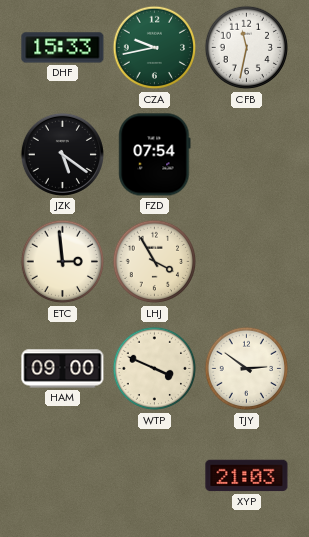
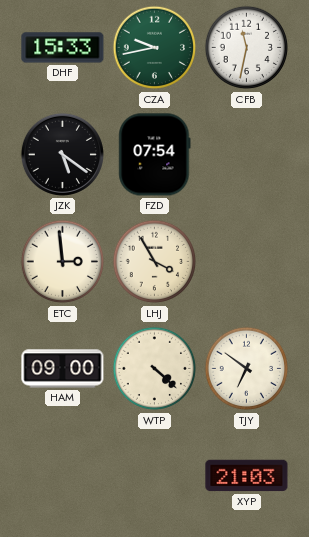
WTP: 3:49 -> 4:22
TJY: 2:51 -> 6:51
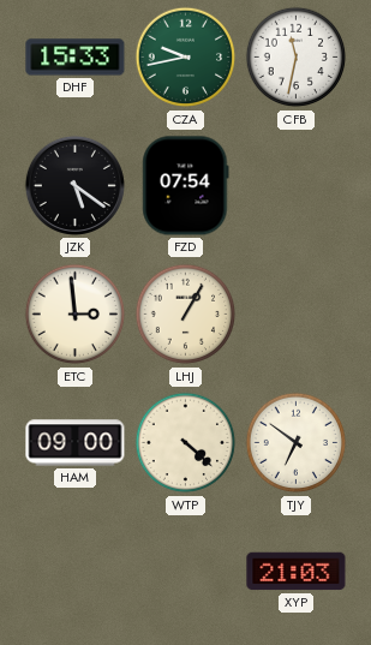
LHJ: 3:55 -> 1:05
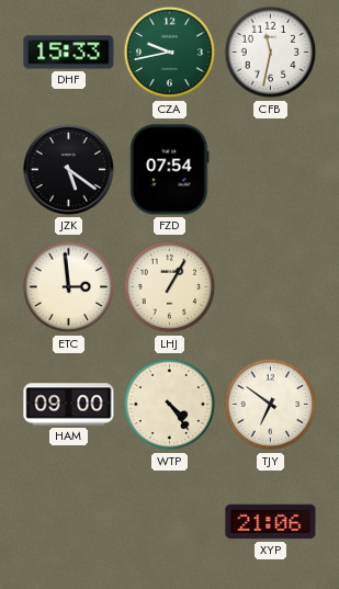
WTP: 4:22 -> 4:24
XYP: 21:03 -> 21:06
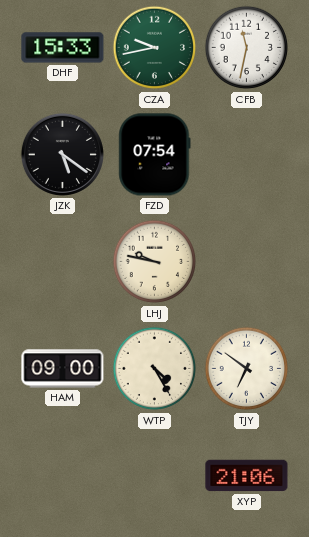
ETC: 2:59 -> none
LHJ: 1:05 -> 9:47
WTP: 4:24 -> 4:25
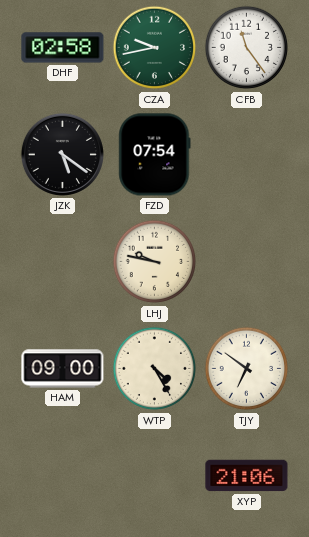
DHF: 15:33 -> 02:58
CFB: 11:32 -> 11:24
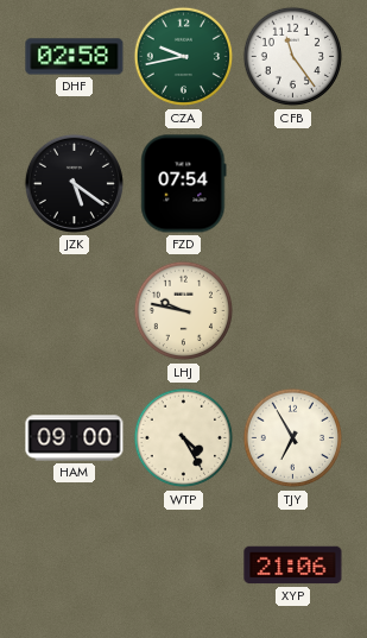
TJY: 6:51 -> 6:55
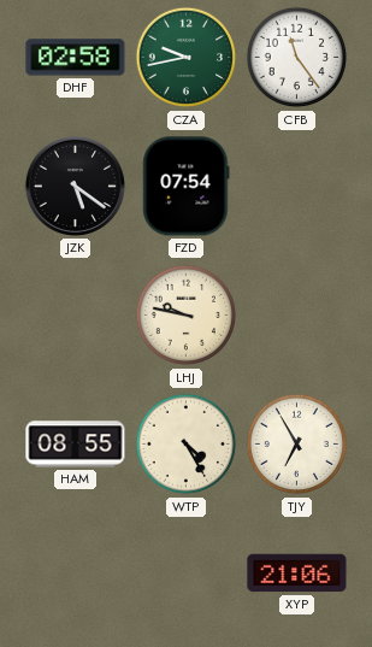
HAM: 09:00 -> 08:55
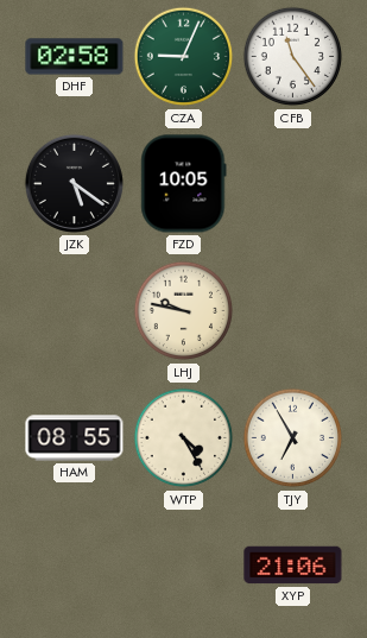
CZA: 9:43 -> 9:04
FZD: 07:54 -> 10:05
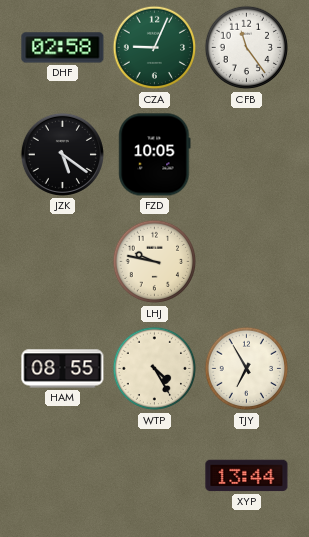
XYP: 21:06 -> 13:44
